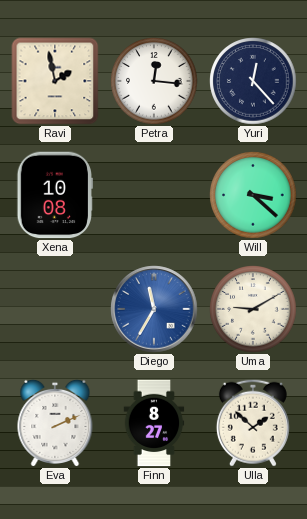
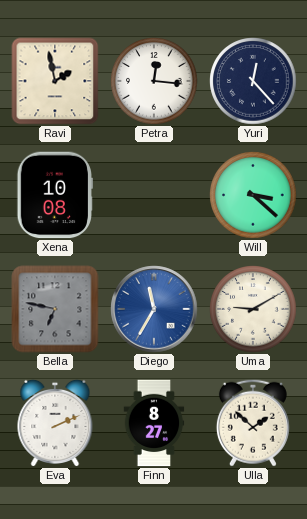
Bella: none -> 6:47
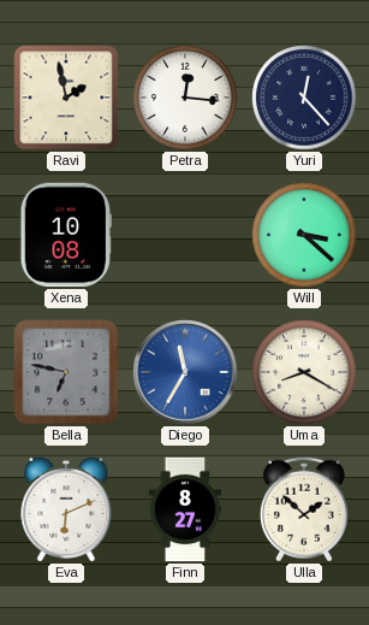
Uma: 9:10 -> 8:20
Eva: 2:11 -> 6:11
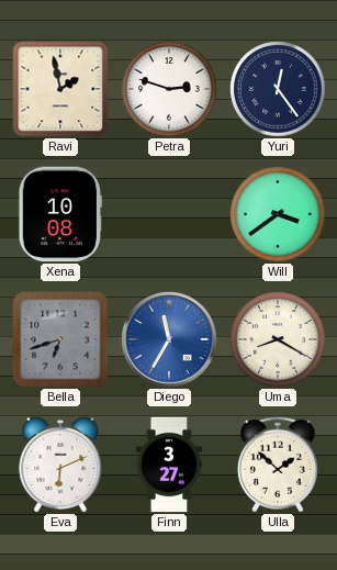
Petra: 12:16 -> 2:48
Yuri: 12:23 -> 12:24
Will: 3:22 -> 3:39
Bella: 6:47 -> 6:42
Finn: 8:27 -> 3:27
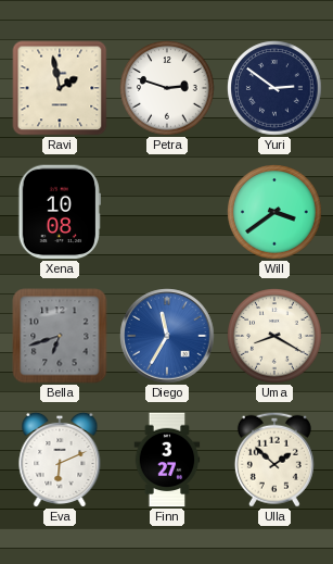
Yuri: 12:24 -> 2:51
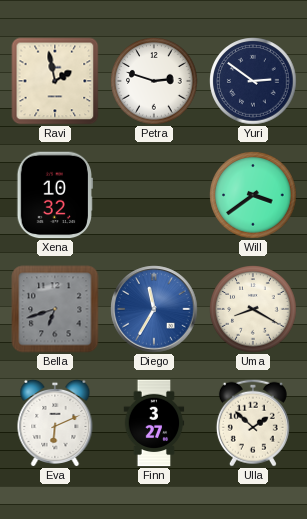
Xena: 10:08 -> 10:32
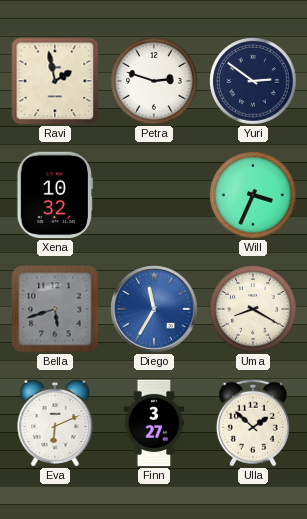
Will: 3:39 -> 3:34
Bella: 6:42 -> 5:42
